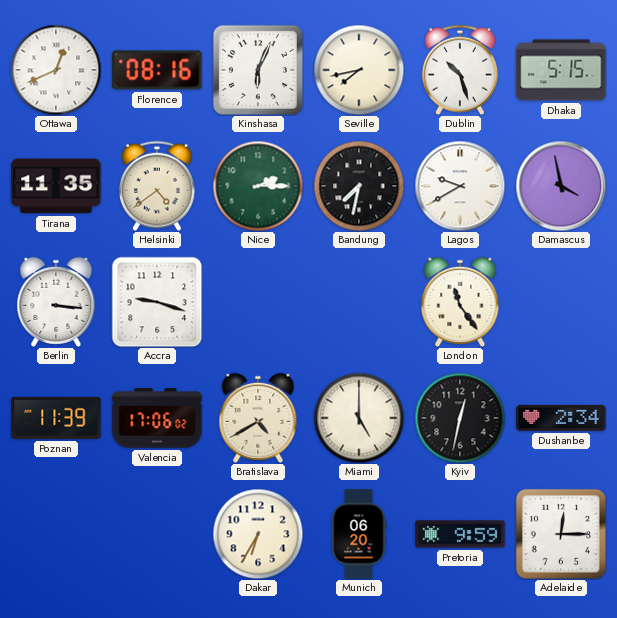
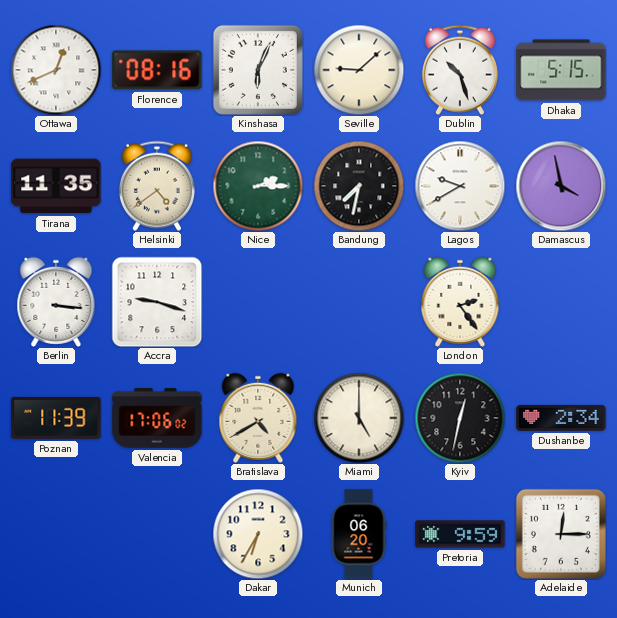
Seville: 7:43 -> 9:08
London: 11:24 -> 2:24
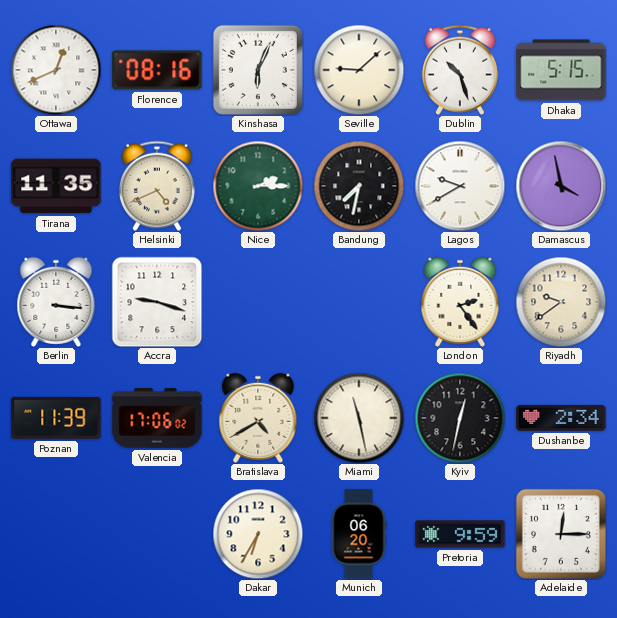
Helsinki: 4:39 -> 4:41
Riyadh: none -> 9:39
Miami: 5:00 -> 11:28
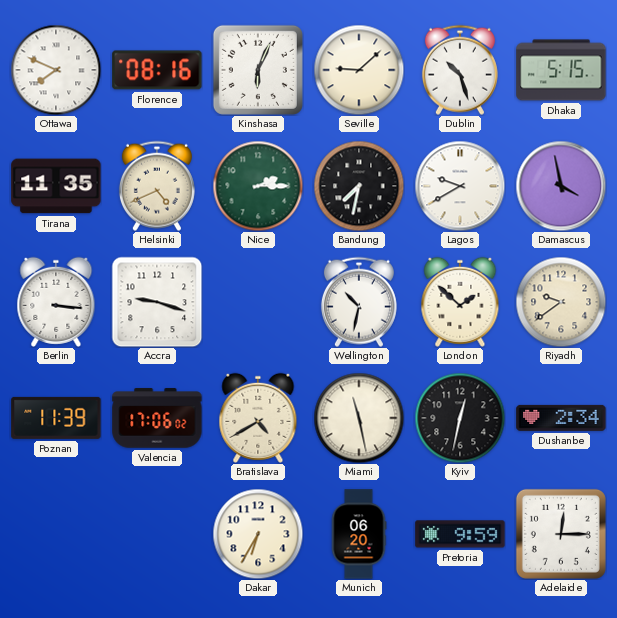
Ottawa: 12:41 -> 7:49
Wellington: none -> 10:32
London: 2:24 -> 1:52
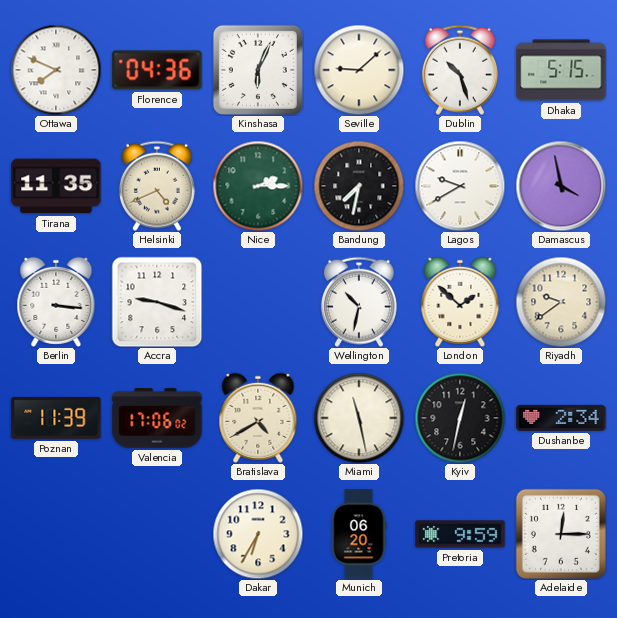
Florence: 08:16 -> 04:36
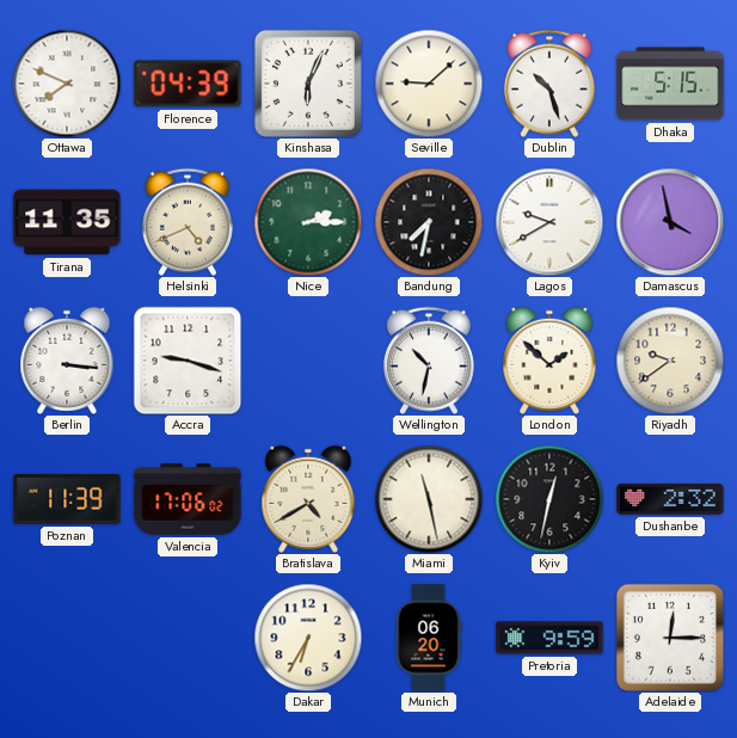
Florence: 04:36 -> 04:39
Dushanbe: 2:34 -> 2:32
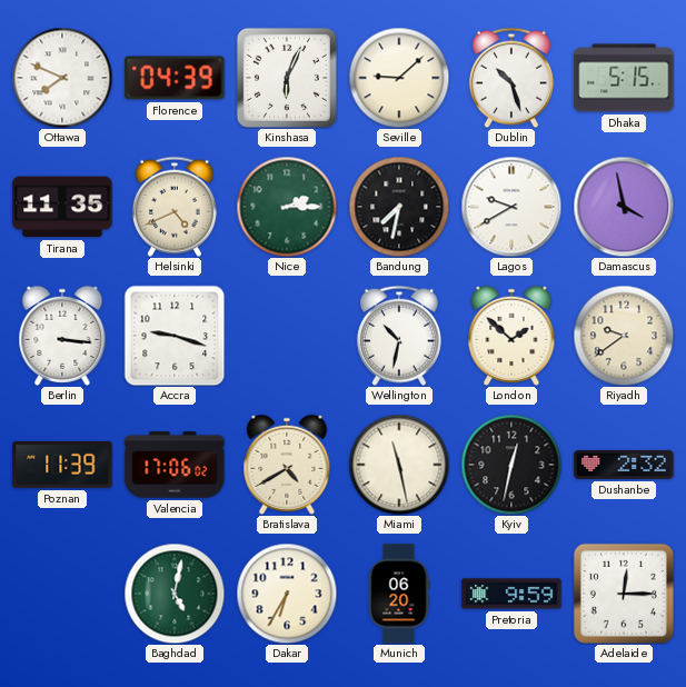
Baghdad: none -> 5:02
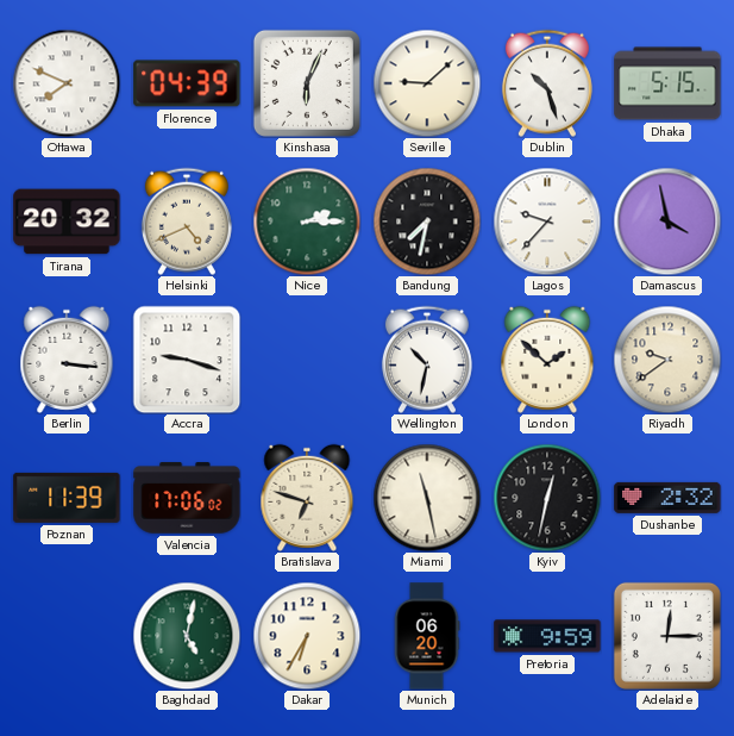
Tirana: 11:35 -> 20:32
Lagos: 9:40 -> 9:37
Bratislava: 4:40 -> 6:48
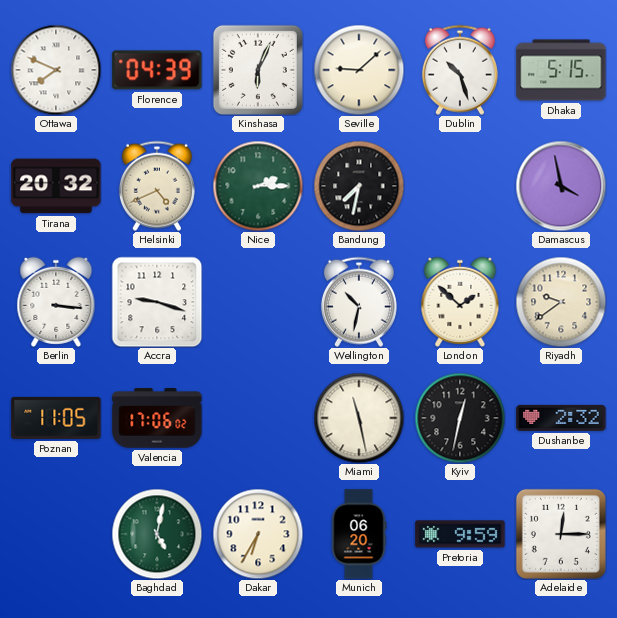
Lagos: 9:37 -> none
Poznan: 11:39 -> 11:05
Bratislava: 6:48 -> none
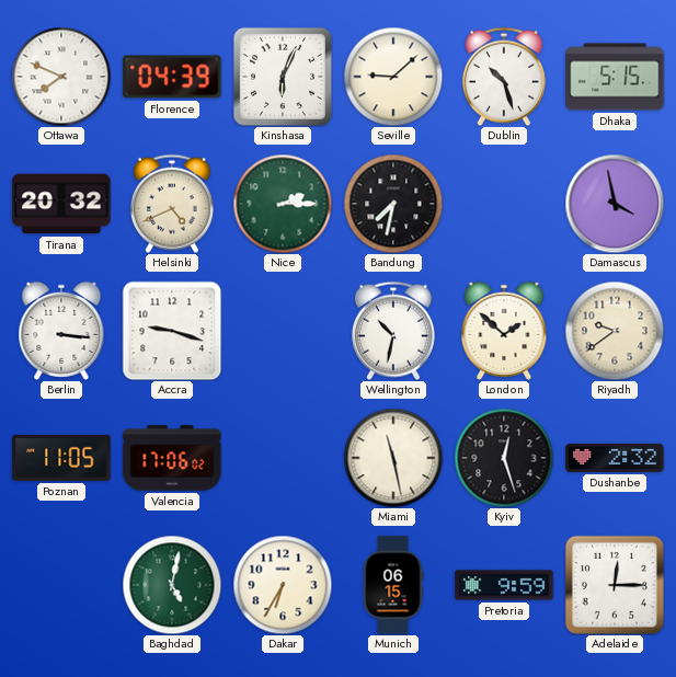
Kyiv: 12:32 -> 12:27
Munich: 06:20 -> 06:15
